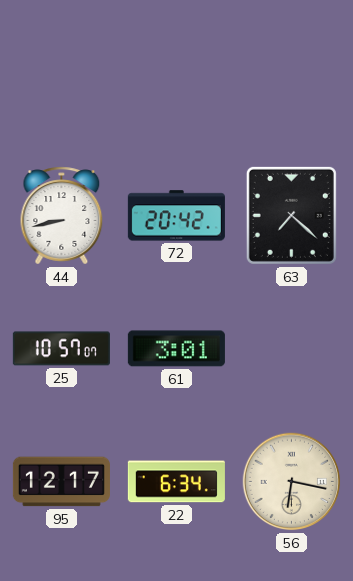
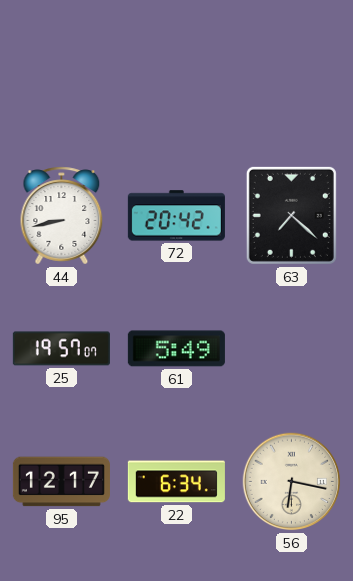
25: 10:57 -> 19:57
61: 3:01 -> 5:49
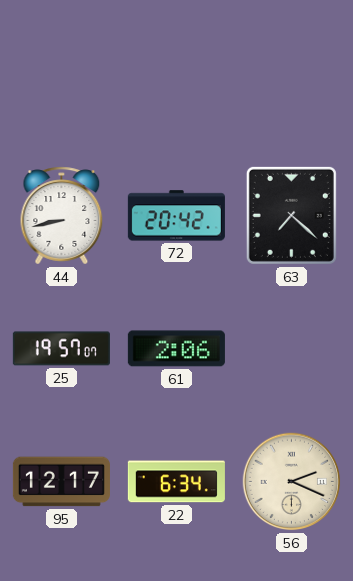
61: 5:49 -> 2:06
56: 6:17 -> 2:19
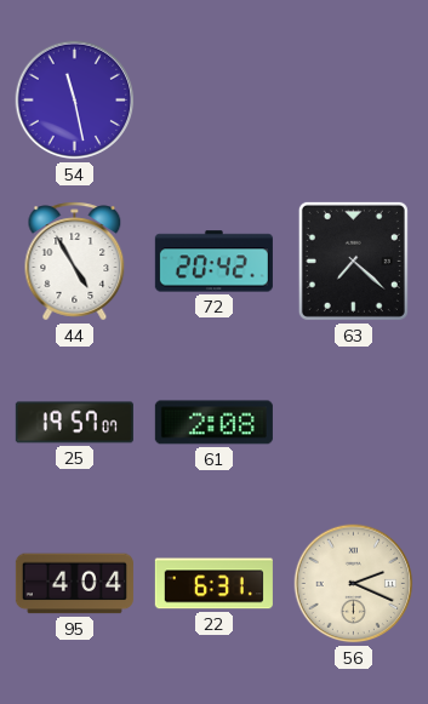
54: none -> 11:28
44: 8:43 -> 4:55
61: 2:06 -> 2:08
95: 12:17 -> 4:04
22: 6:34 -> 6:31
